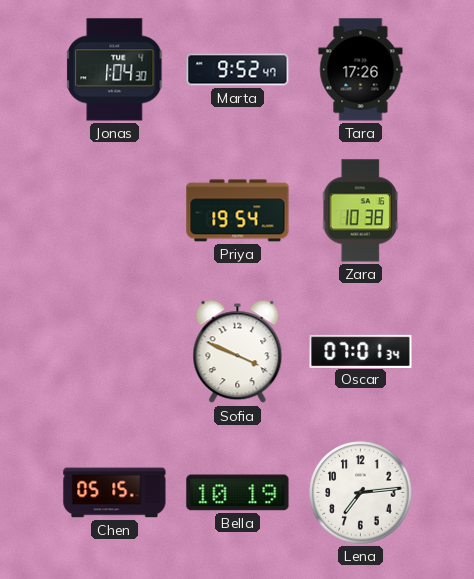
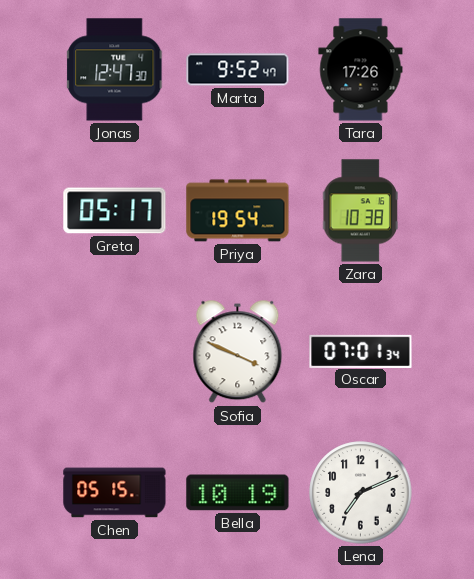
Jonas: 1:04 -> 12:47
Greta: none -> 05:17
Lena: 7:14 -> 7:11
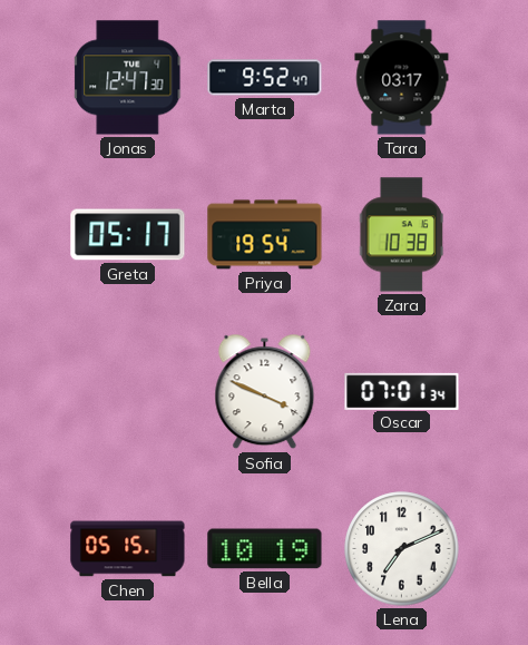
Tara: 17:26 -> 03:17
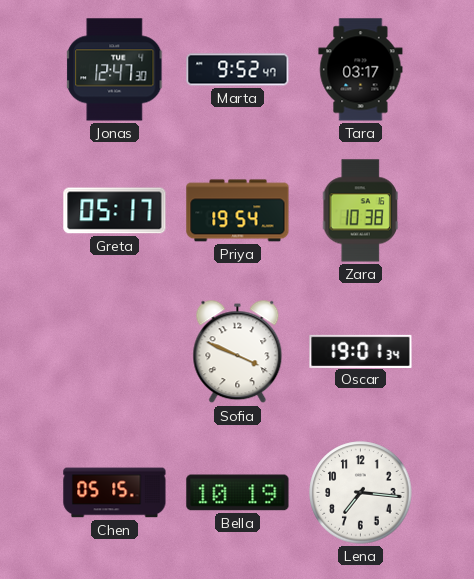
Oscar: 07:01 -> 19:01
Lena: 7:11 -> 7:16
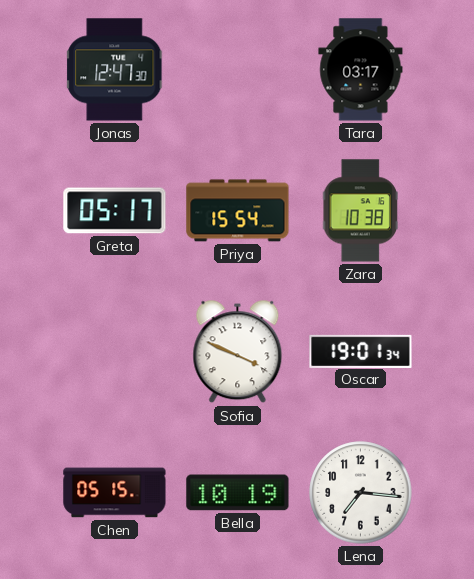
Marta: 9:52 -> none
Priya: 19:54 -> 15:54
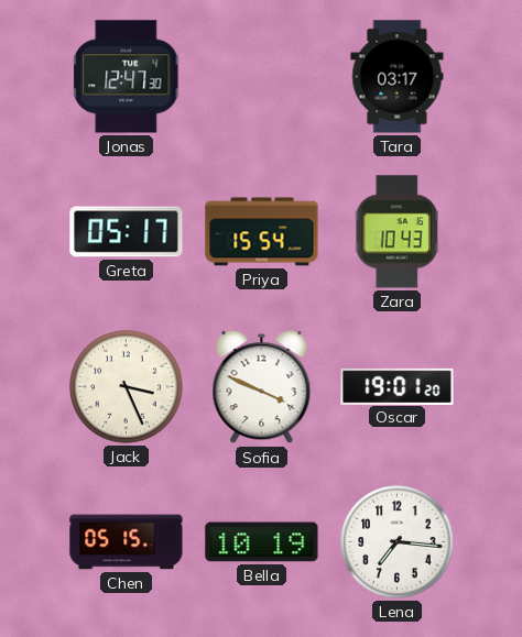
Zara: 10:38 -> 10:43
Jack: none -> 3:26
Oscar: 19:01:34 -> 19:01:20
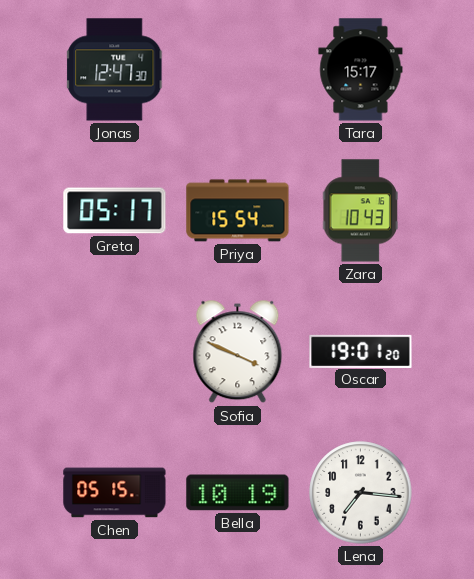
Tara: 03:17 -> 15:17
Jack: 3:26 -> none
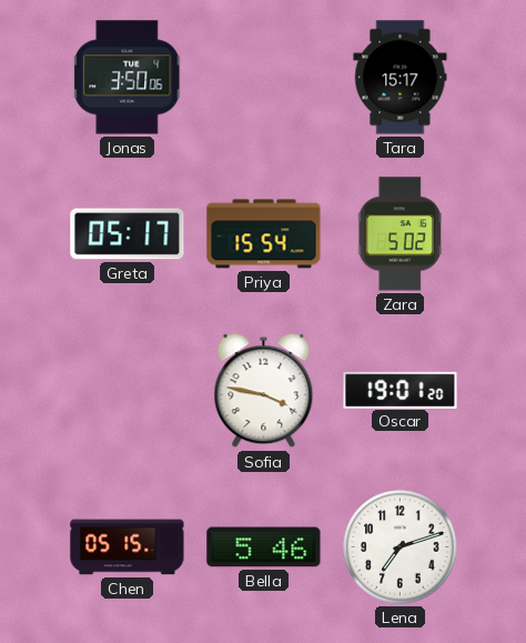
Jonas: 12:47 -> 3:50
Zara: 10:43 -> 5:02
Sofia: 3:49 -> 3:47
Bella: 10:19 -> 5:46
Lena: 7:16 -> 7:12
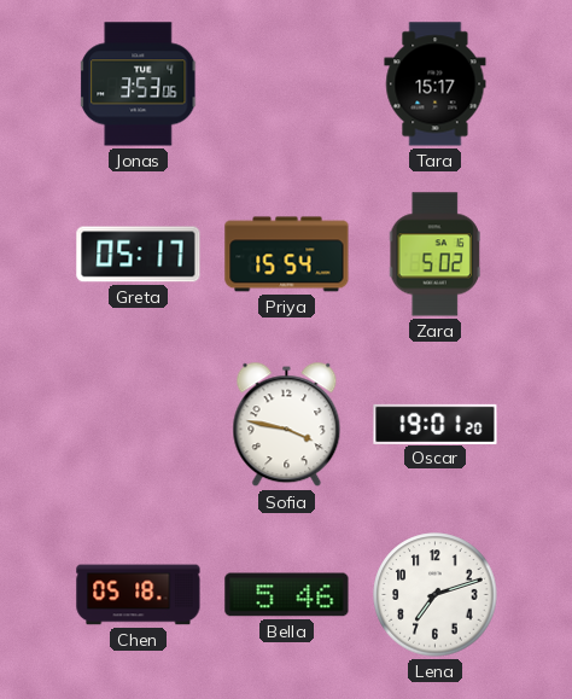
Jonas: 3:50 -> 3:53
Chen: 05:15 -> 05:18
